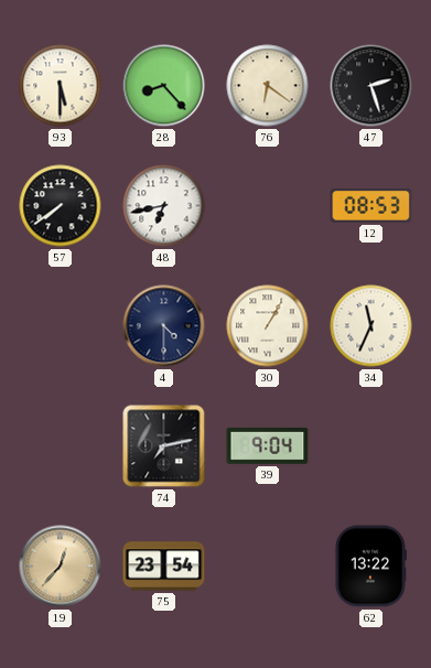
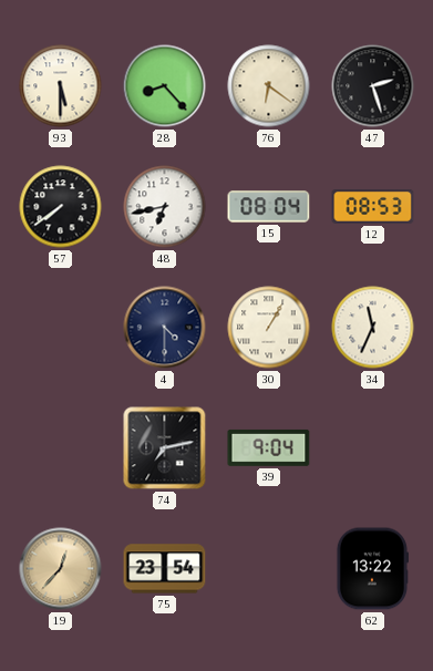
15: none -> 08:04
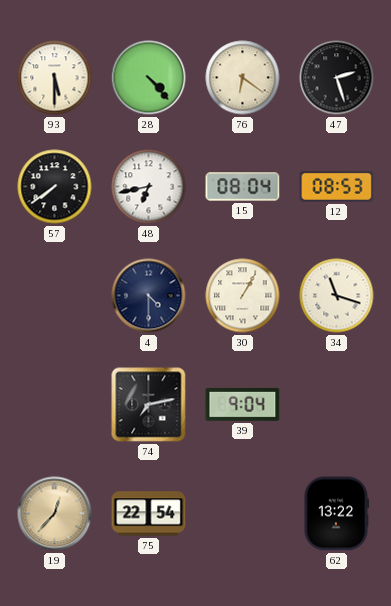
28: 8:23 -> 4:23
34: 11:34 -> 11:18
75: 23:54 -> 22:54
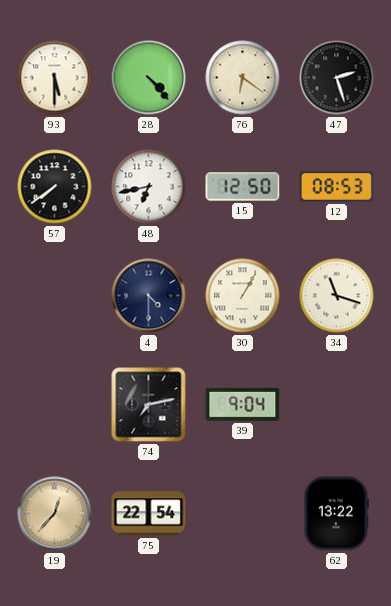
15: 08:04 -> 12:50
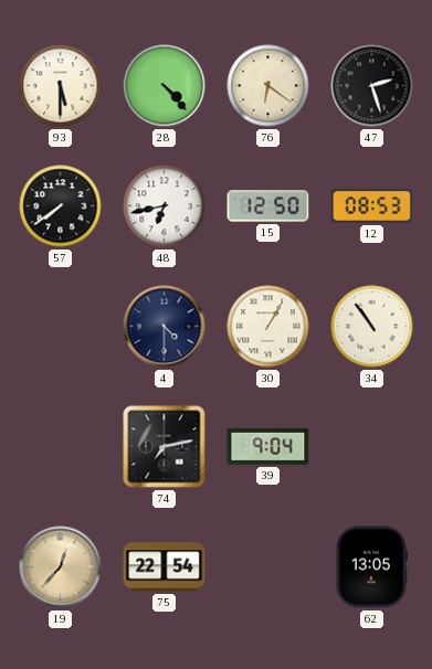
34: 11:18 -> 10:54
62: 13:22 -> 13:05
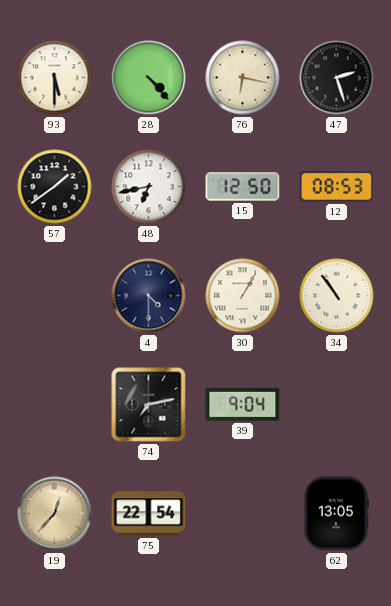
76: 6:21 -> 6:17
57: 7:39 -> 1:39
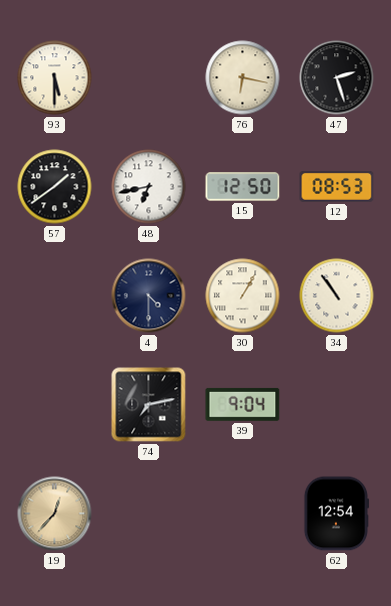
28: 4:23 -> none
75: 22:54 -> none
62: 13:05 -> 12:54
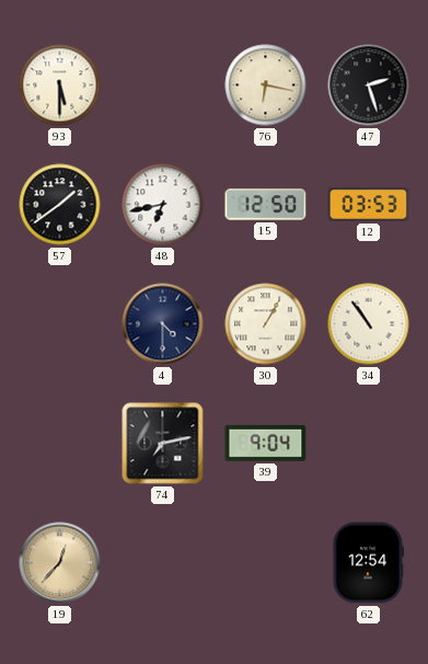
12: 08:53 -> 03:53
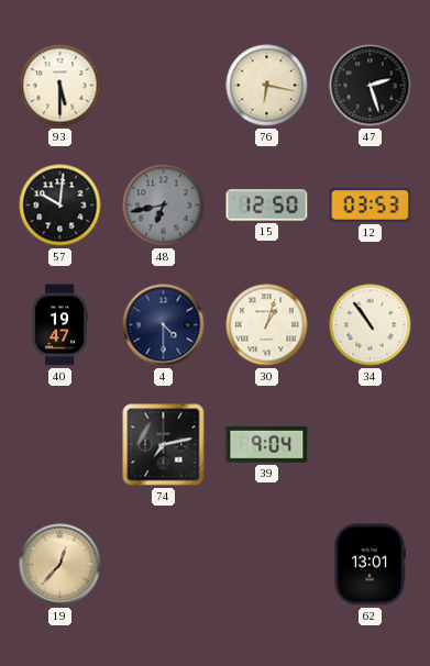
57: 1:39 -> 10:01
48 dial: white -> grey
40: none -> 19:47
30: 1:05 -> 1:03
62: 12:54 -> 13:01
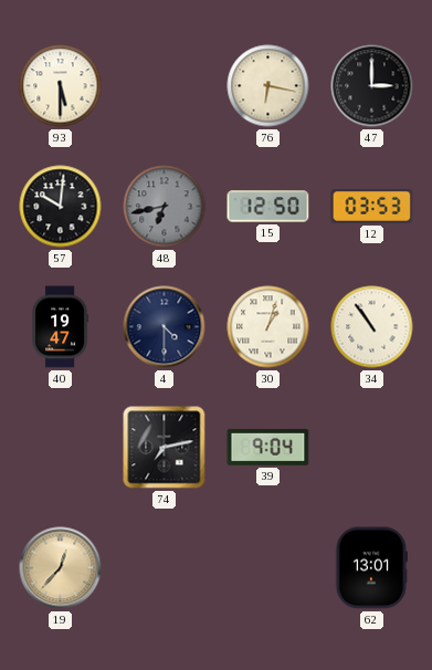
47: 2:27 -> 3:00
